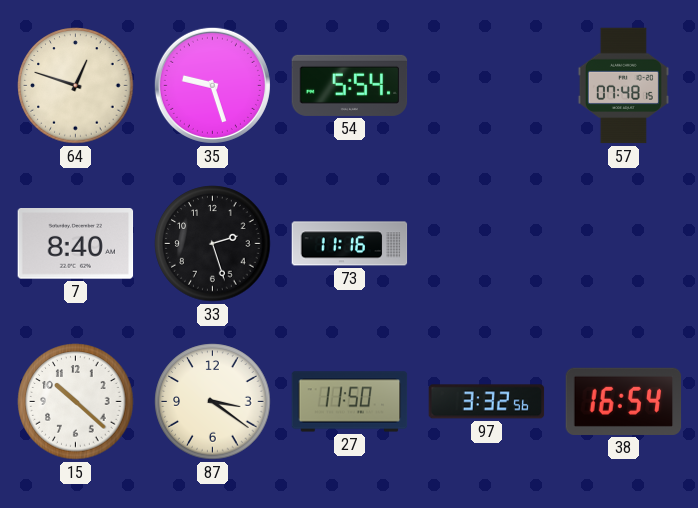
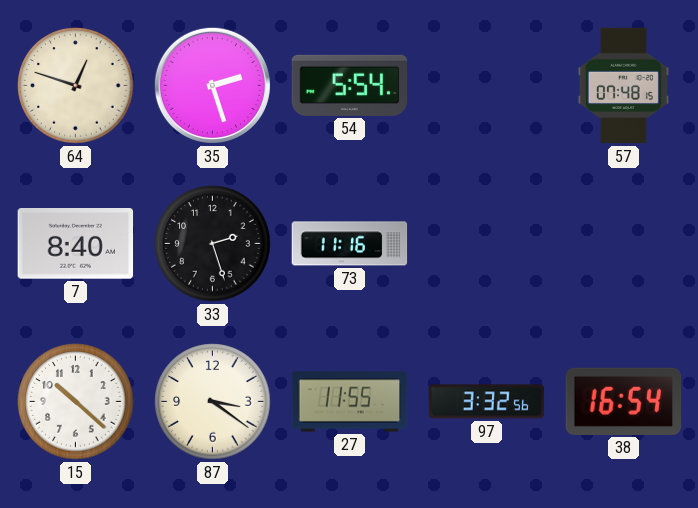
35: 9:27 -> 2:27
27: 11:50 -> 11:55
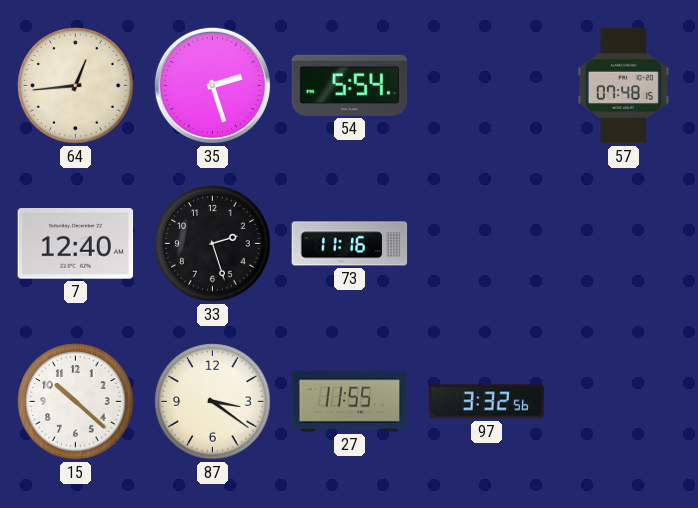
64: 12:48 -> 12:44
7: 8:40 -> 12:40
38: 16:54 -> none
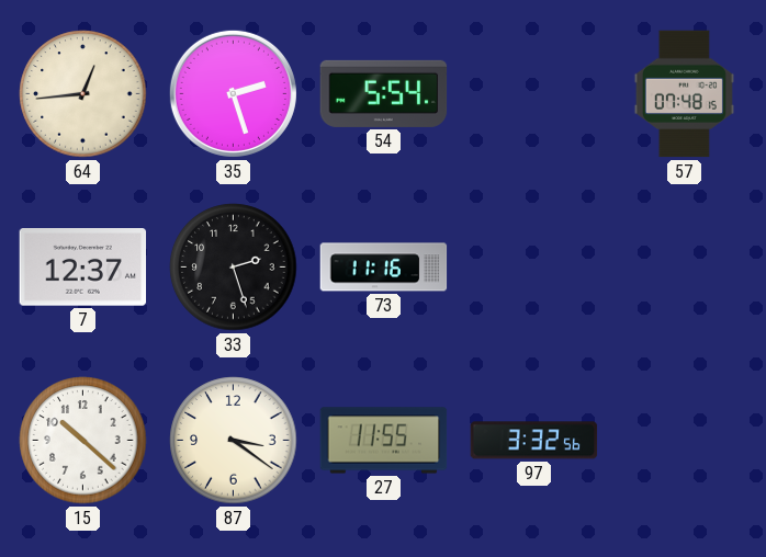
7: 12:40 -> 12:37
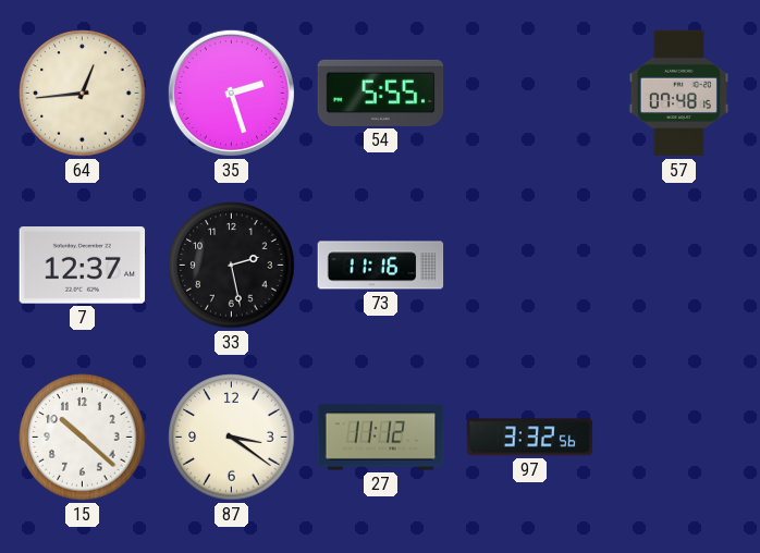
54: 5:54 -> 5:55
33: 2:27 -> 2:28
27: 11:55 -> 11:12
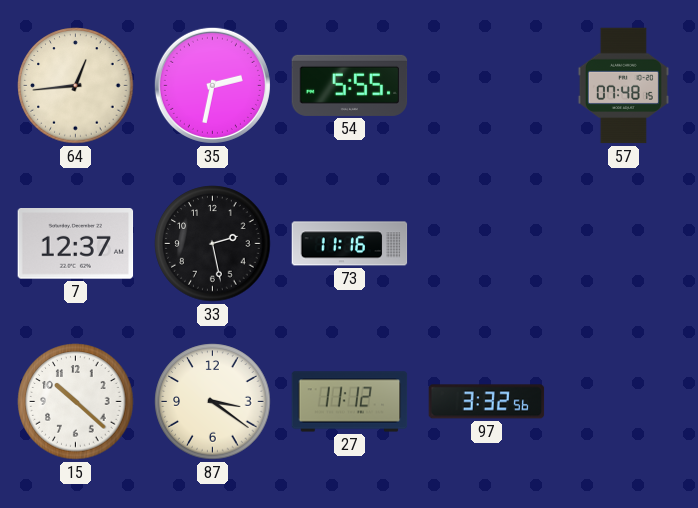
35: 2:27 -> 2:32
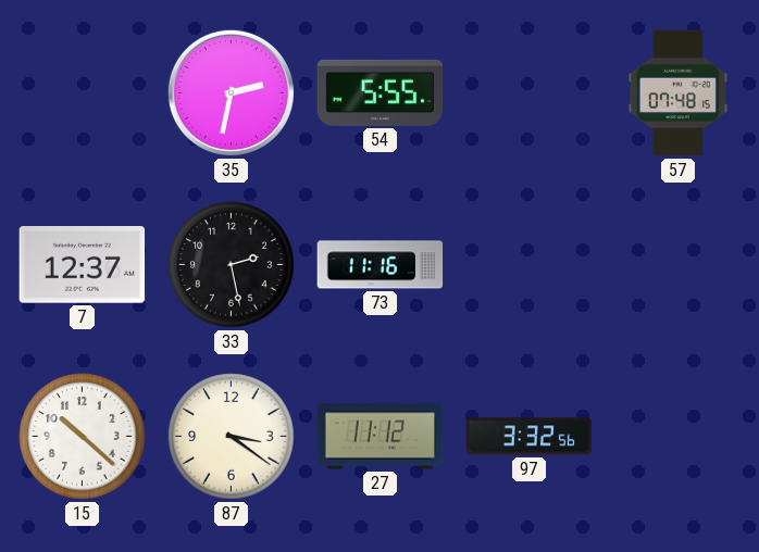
64: 12:44 -> none
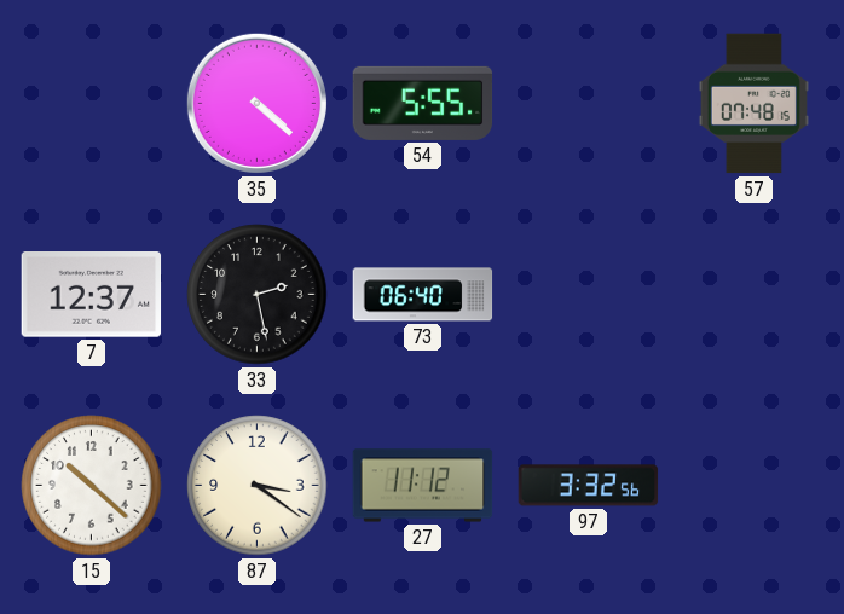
35: 2:32 -> 4:22
73: 11:16 -> 06:40
